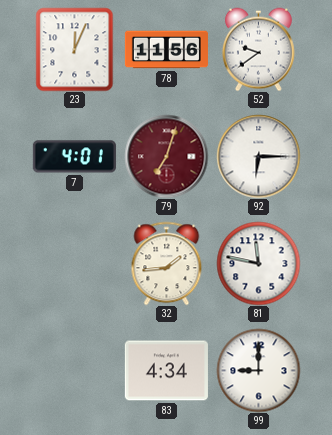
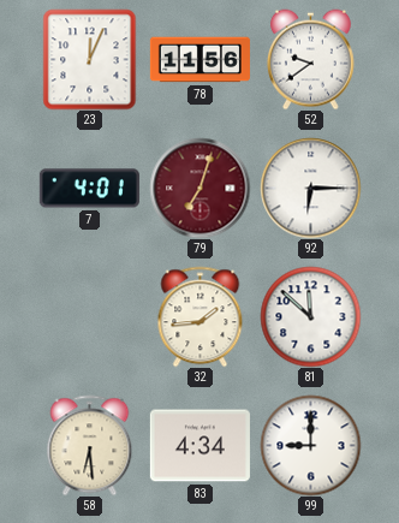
81: 11:47 -> 11:52
58: none -> 6:29
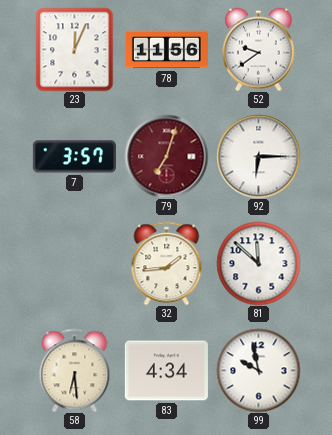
7: 4:01 -> 3:57
99: 9:00 -> 9:58
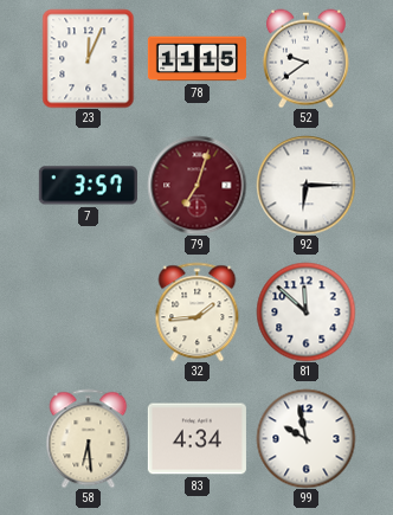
78: 11:56 -> 11:15
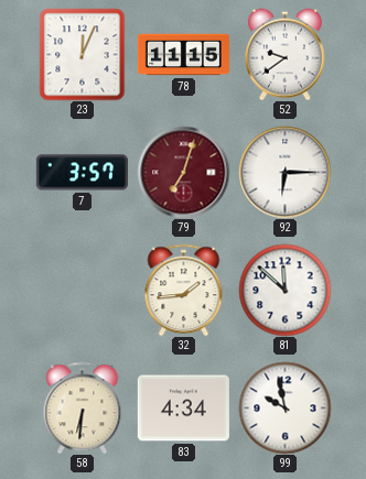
58: 6:29 -> 6:31
